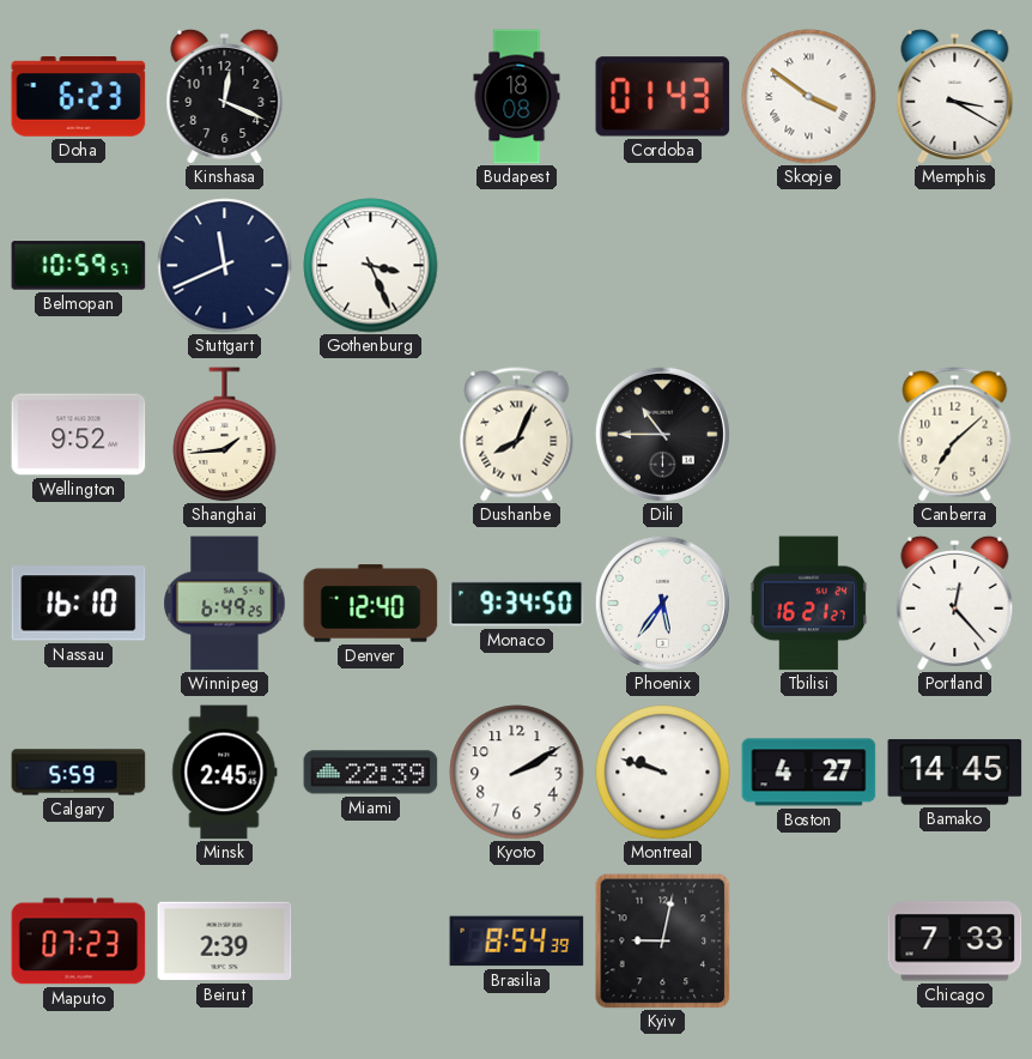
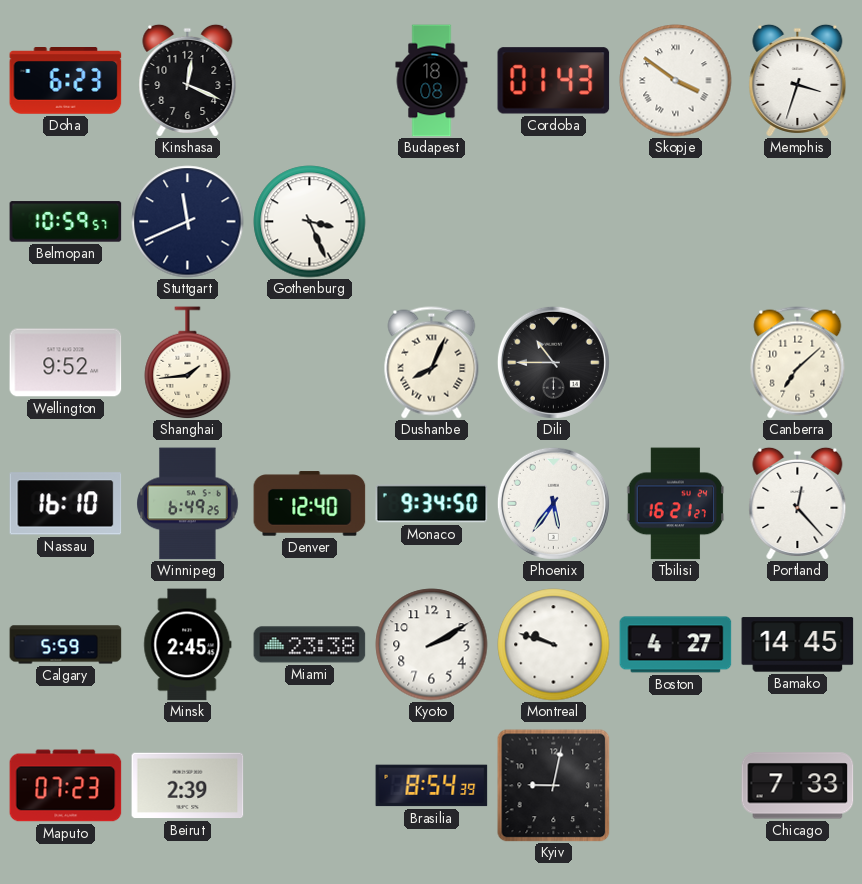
Memphis: 3:20 -> 3:33
Miami: 22:39 -> 23:38
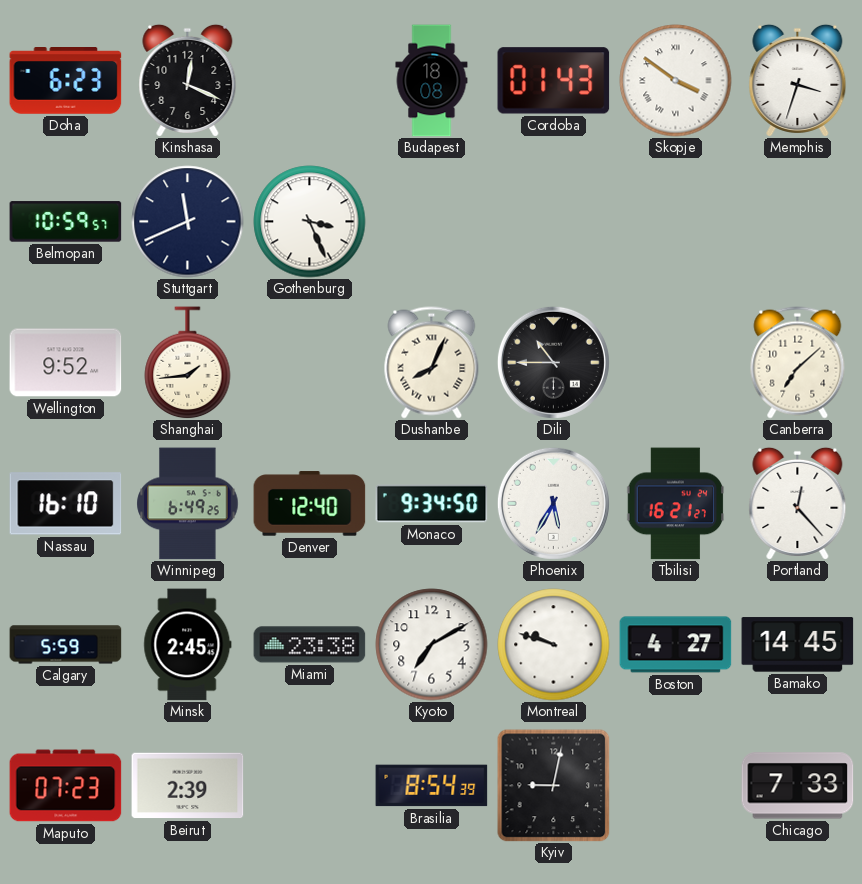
Phoenix: 5:36 -> 5:35
Kyoto: 2:10 -> 7:10
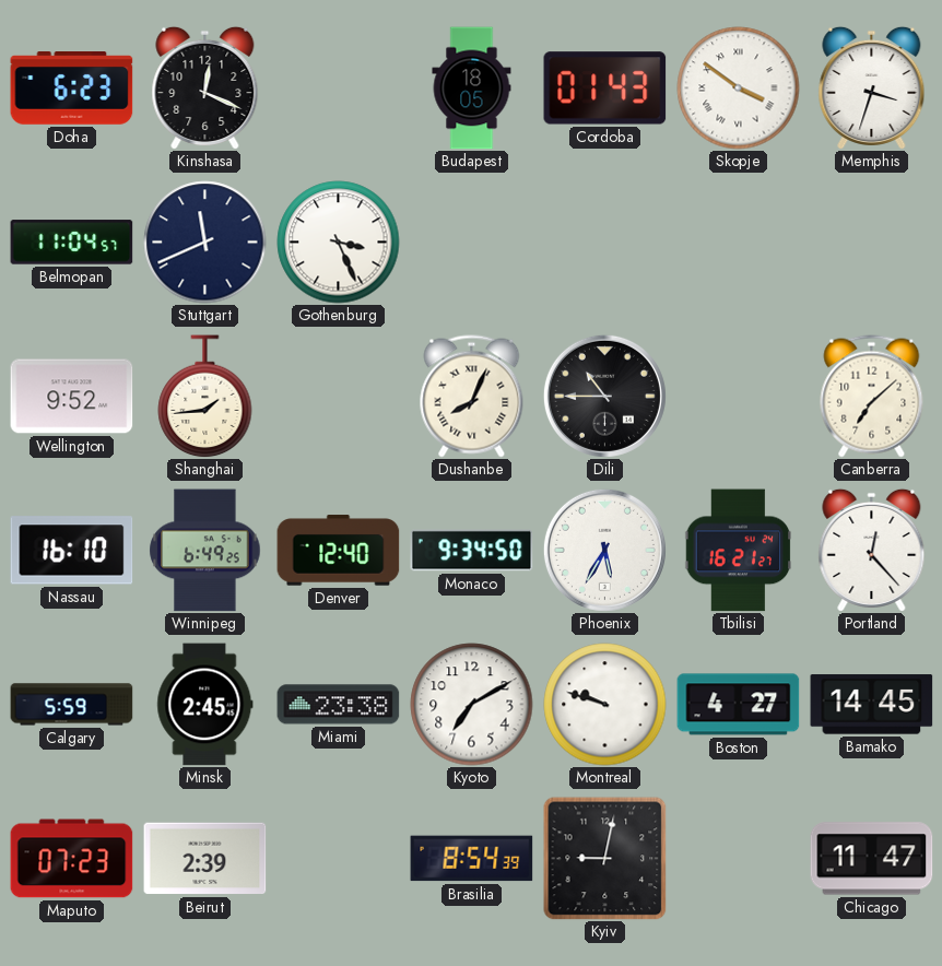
Budapest: 18:08 -> 18:05
Belmopan: 10:59 -> 11:04
Chicago: 7:33 -> 11:47
